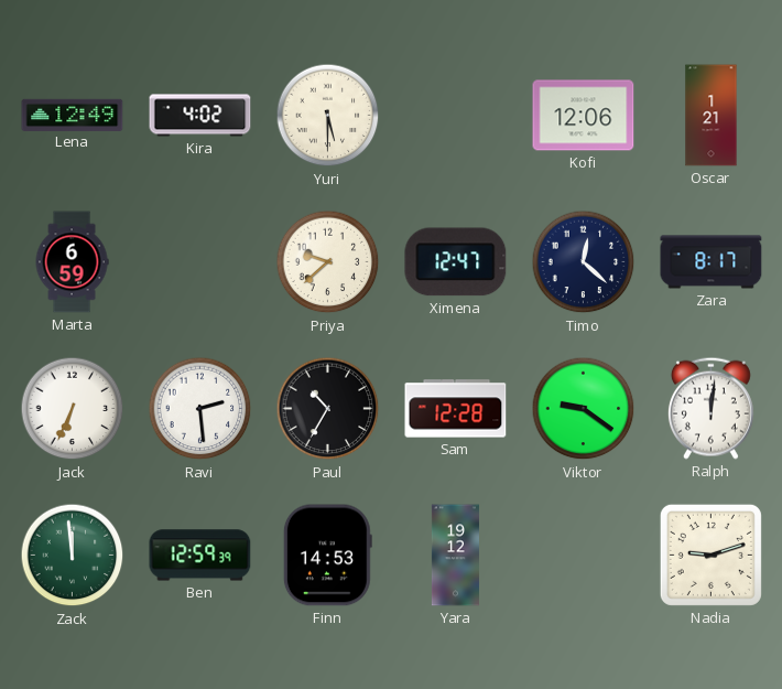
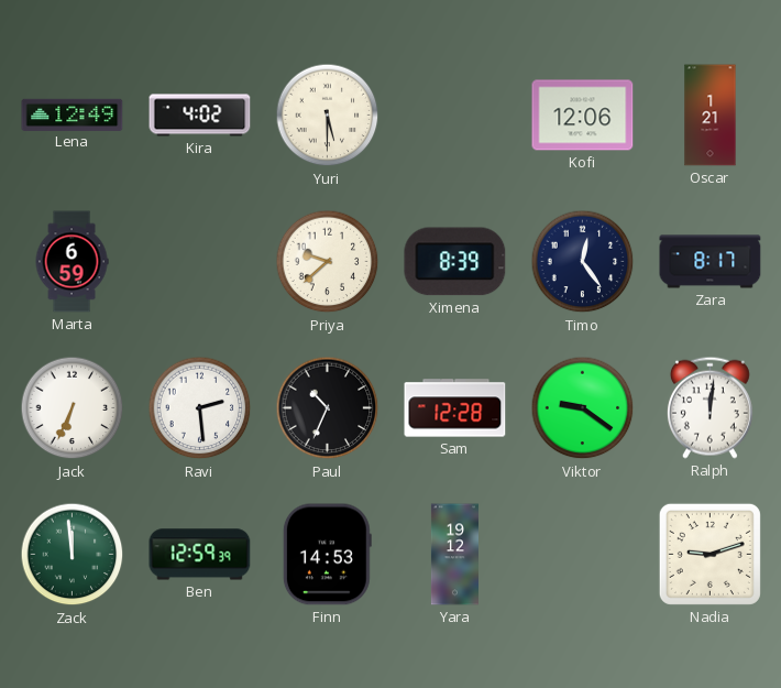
Ximena: 12:47 -> 8:39
Timo: 12:22 -> 12:24
Paul: 10:35 -> 10:34
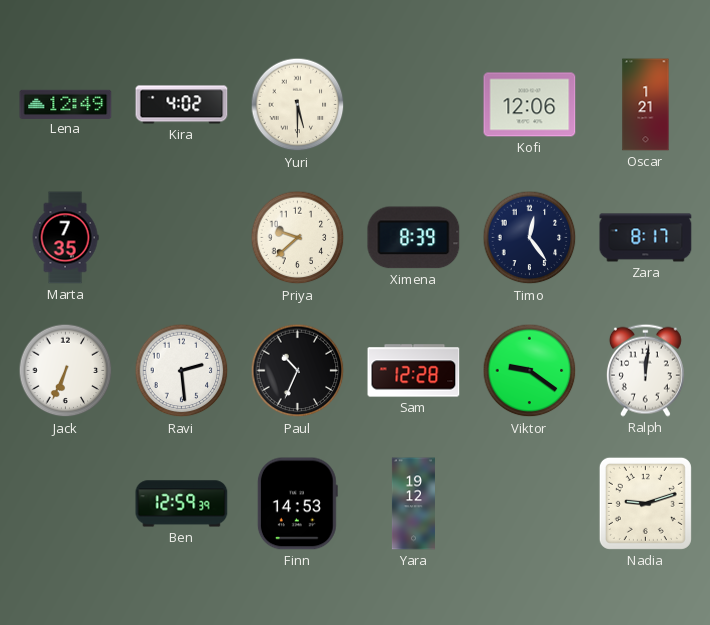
Marta: 6:59 -> 7:35
Zack: 11:59 -> none
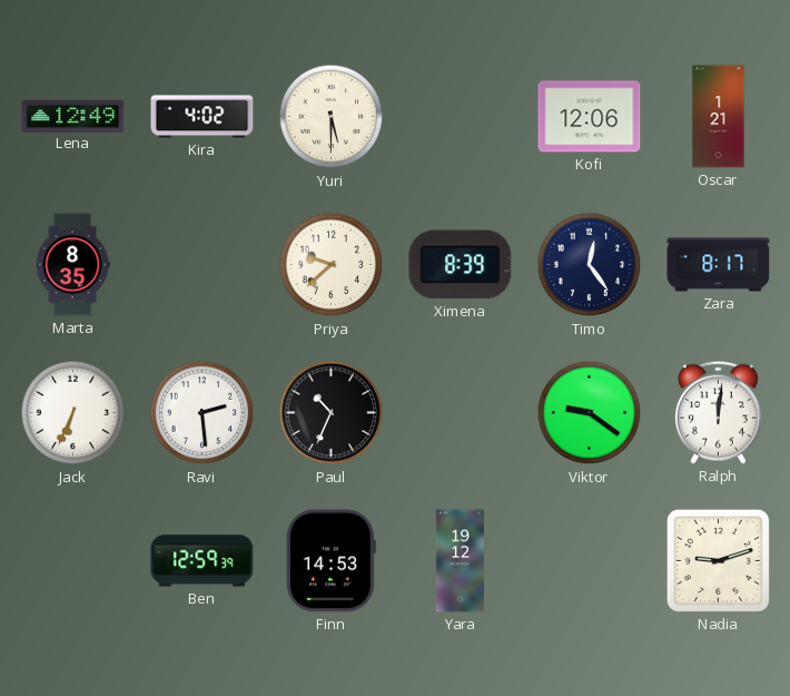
Marta: 7:35 -> 8:35
Sam: 12:28 -> none
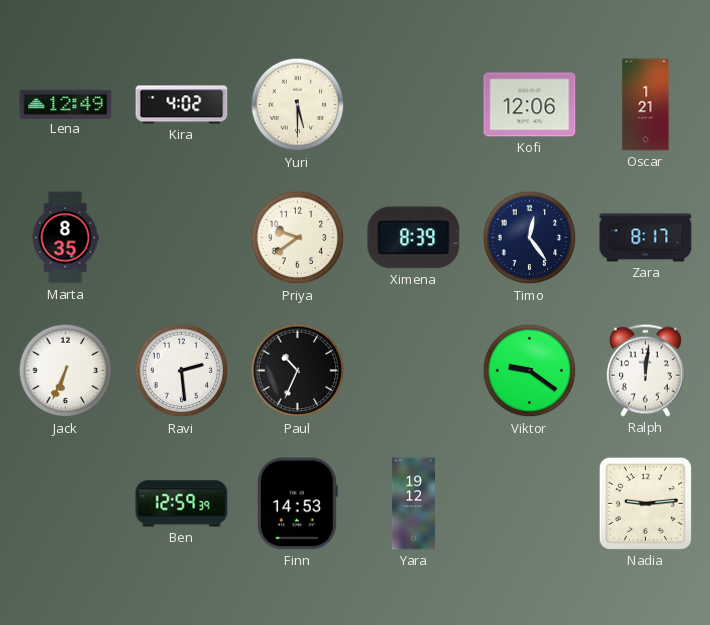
Priya: 9:38 -> 9:39
Nadia: 9:12 -> 9:14
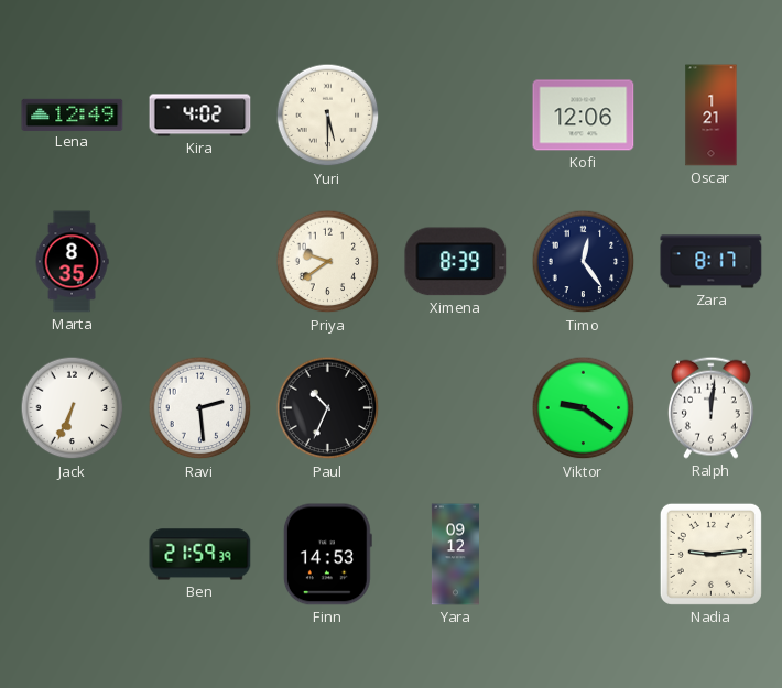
Ben: 12:59 -> 21:59
Yara: 19:12 -> 09:12
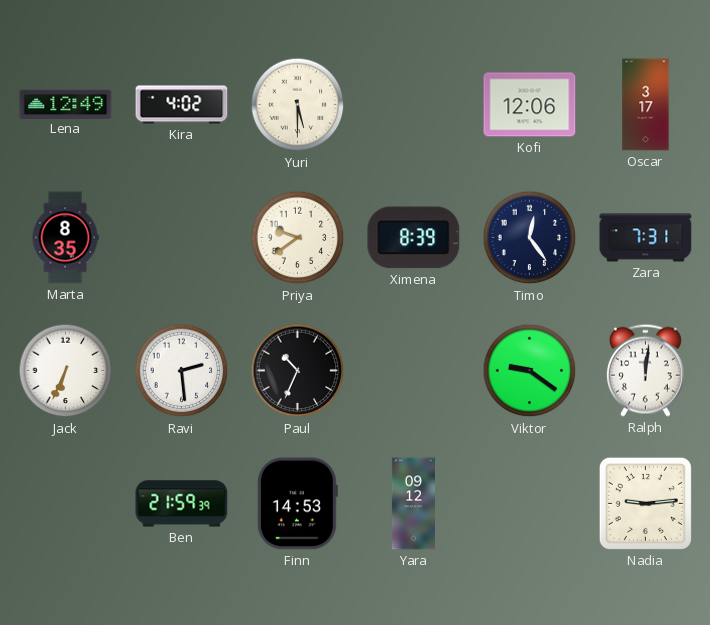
Oscar: 1:21 -> 3:17
Zara: 8:17 -> 7:31
